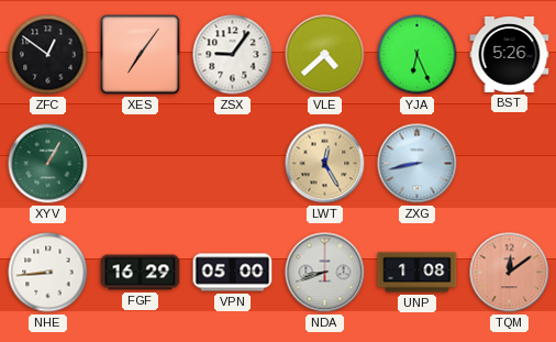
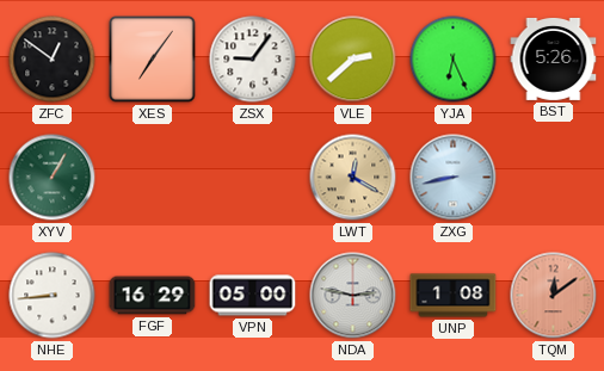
VLE: 4:38 -> 2:38
LWT: 12:25 -> 12:20
NDA: 8:42 -> 2:47
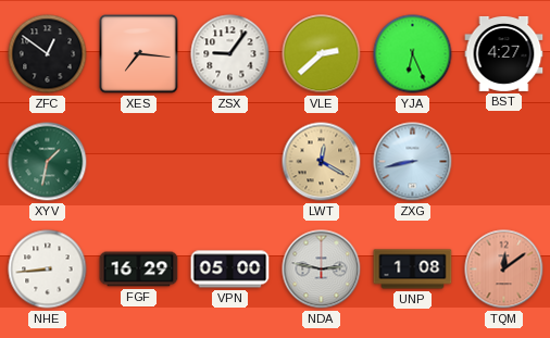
XES: 7:06 -> 7:16
BST: 5:26 -> 4:27
XYV: 1:05 -> 1:32
